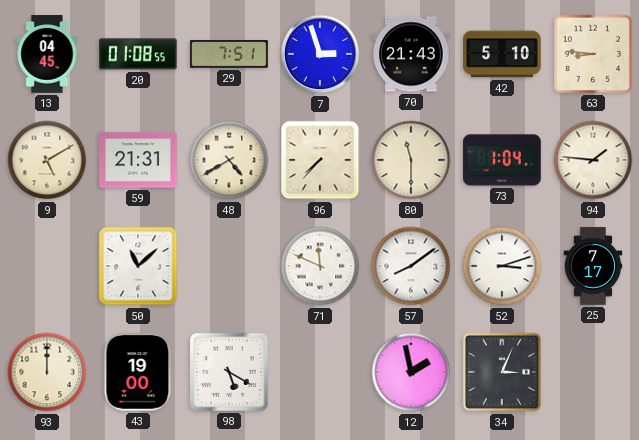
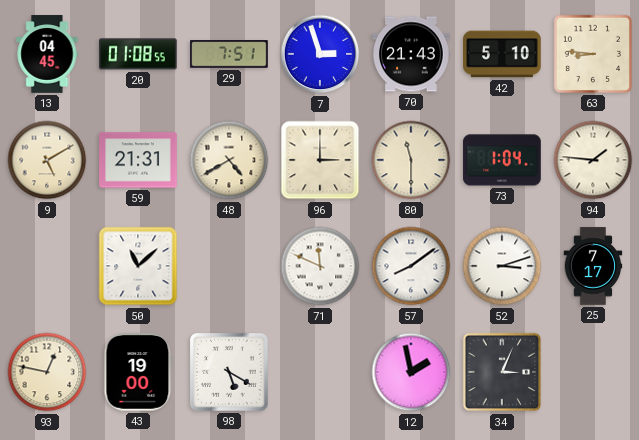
96: 7:37 -> 3:00
93: 12:00 -> 12:47
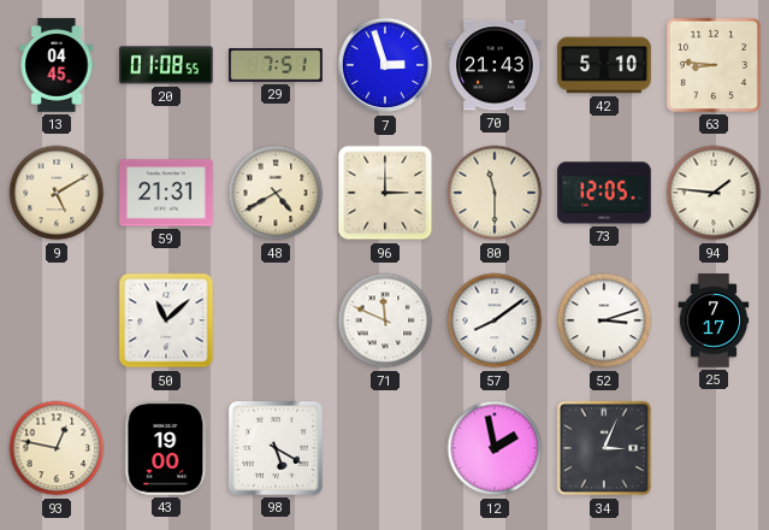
73: 1:04 -> 12:05
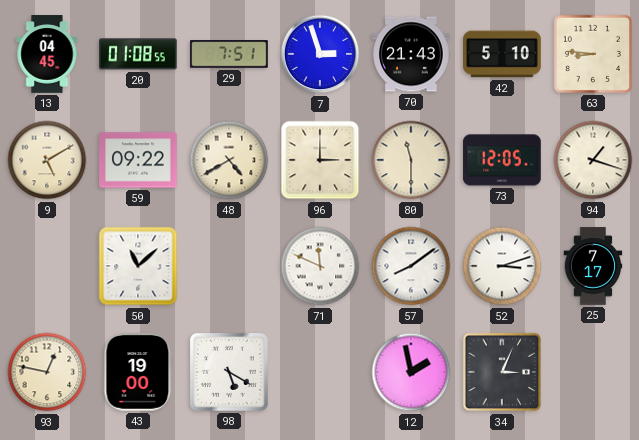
59: 21:31 -> 09:22
94: 1:46 -> 1:18
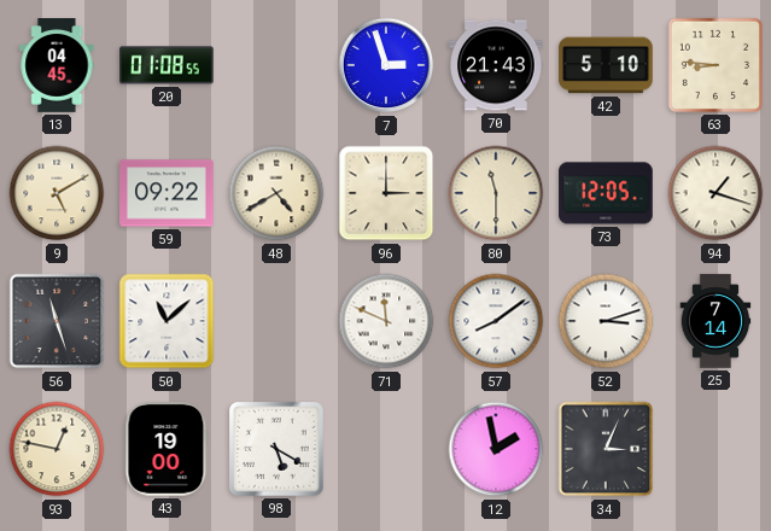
29: 7:51 -> none
56: none -> 11:27
25: 7:17 -> 7:14
